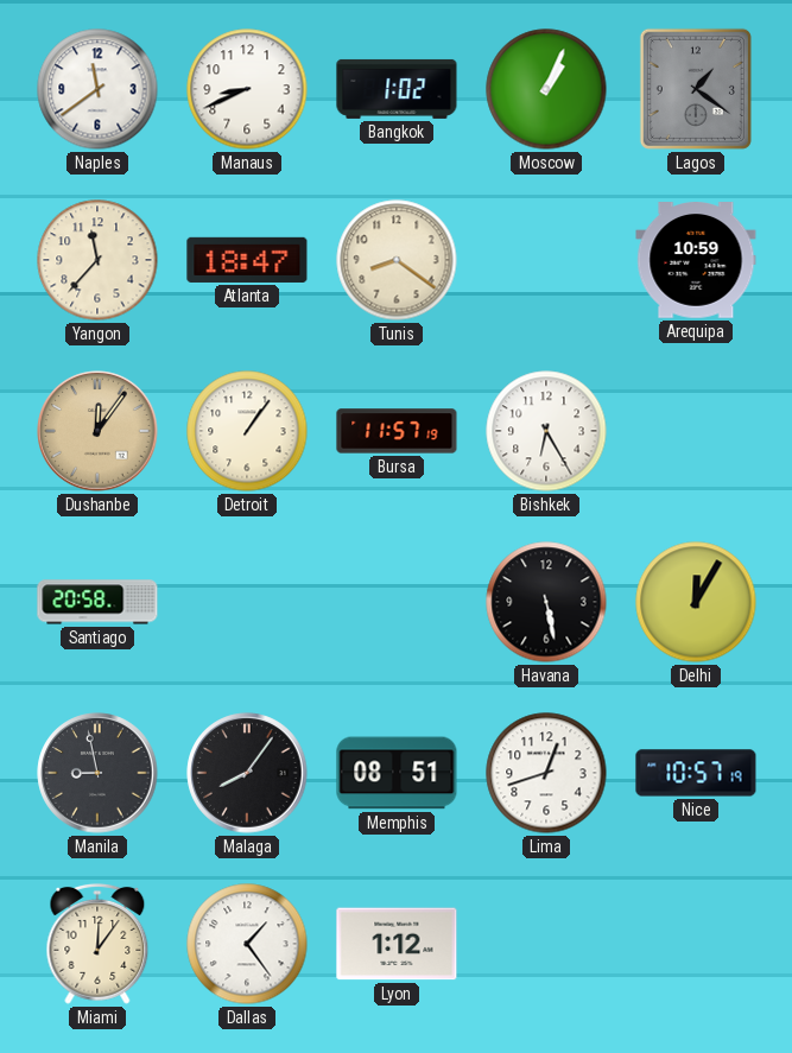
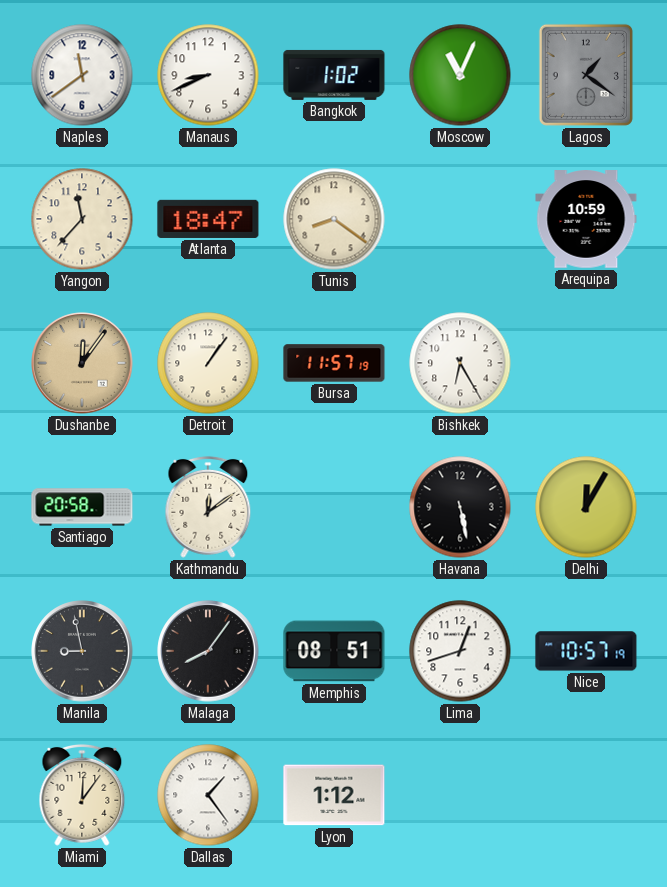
Moscow: 1:04 -> 11:04
Kathmandu: none -> 12:09
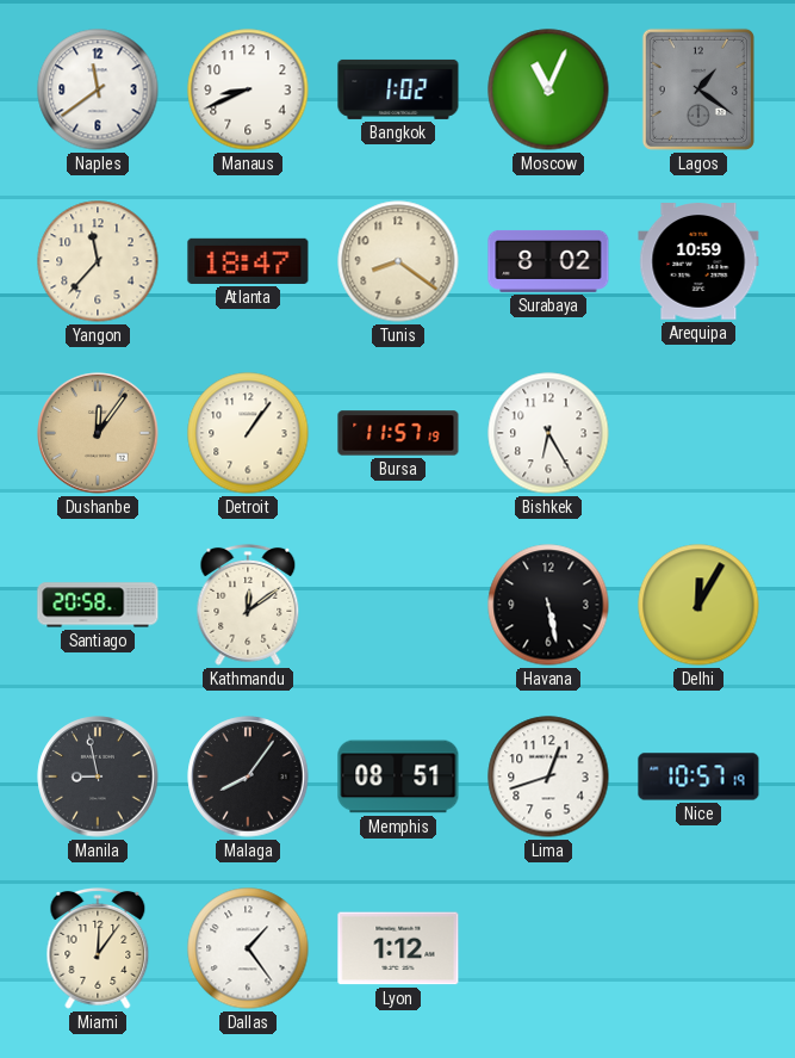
Surabaya: none -> 8:02
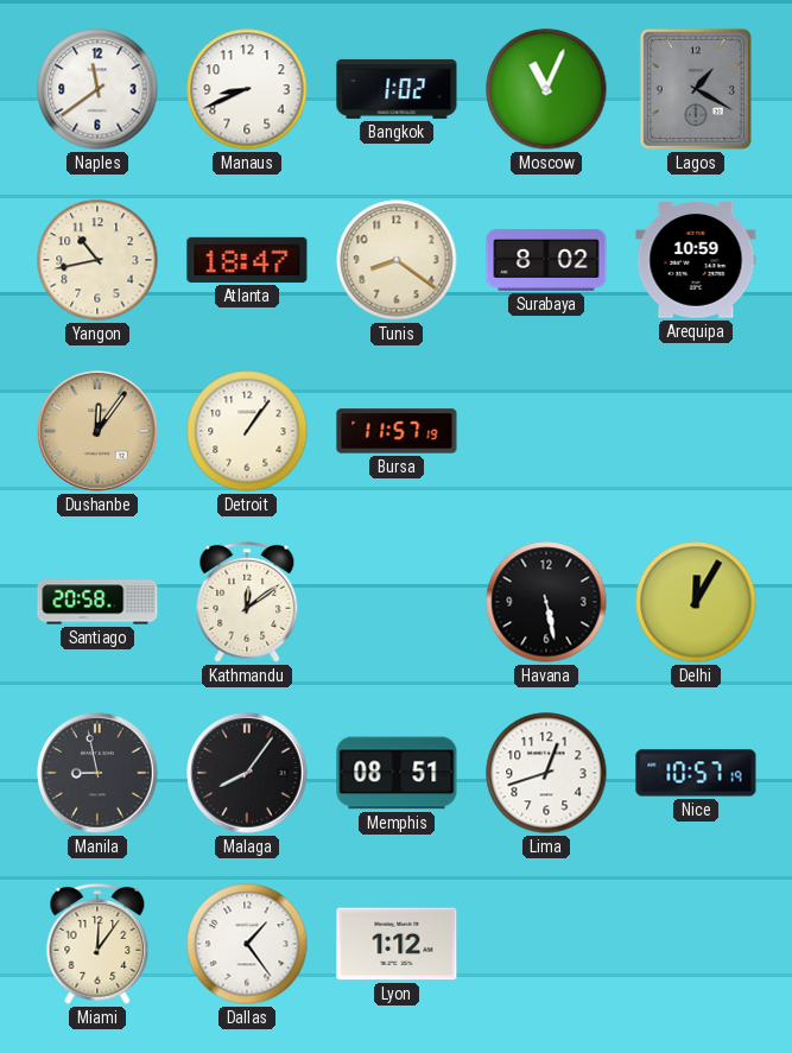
Lagos: 1:21 -> 1:20
Yangon: 11:37 -> 10:43
Bishkek: 6:25 -> none
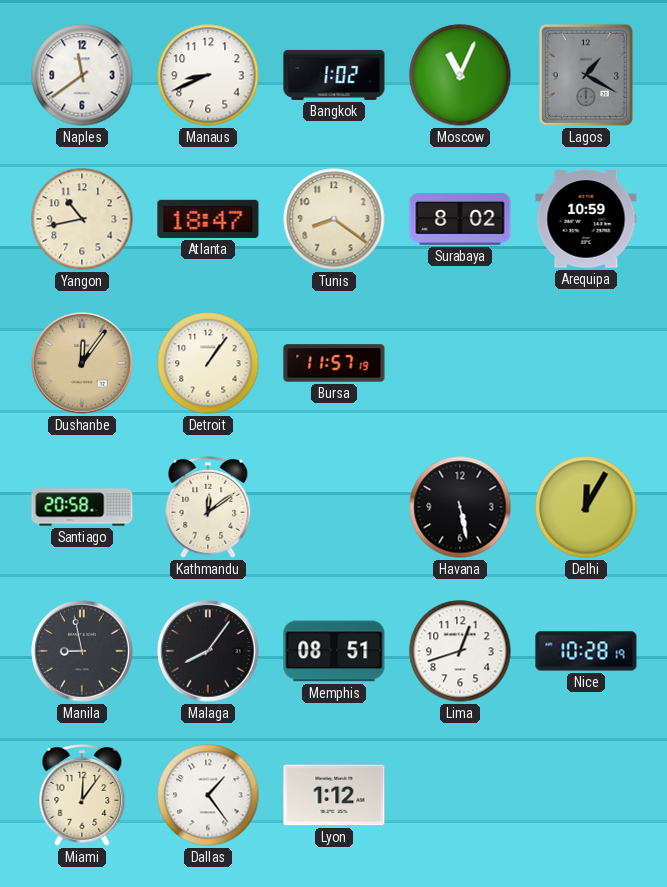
Nice: 10:57 -> 10:28
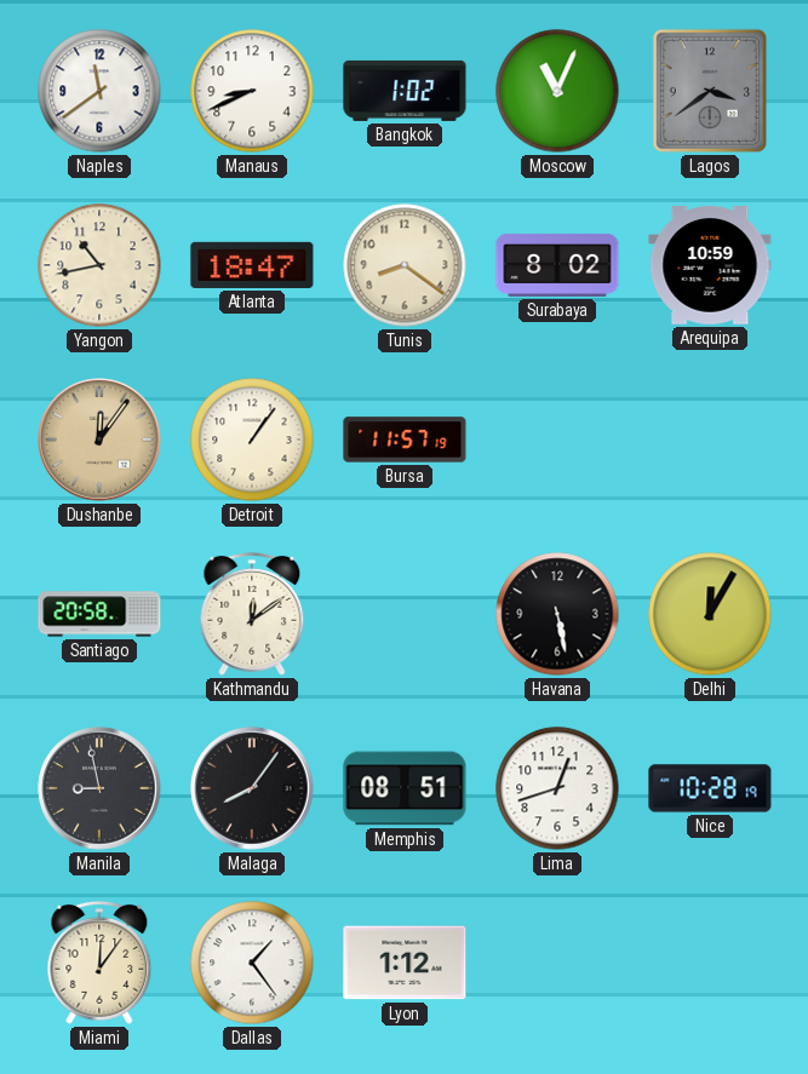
Lagos: 1:20 -> 3:39
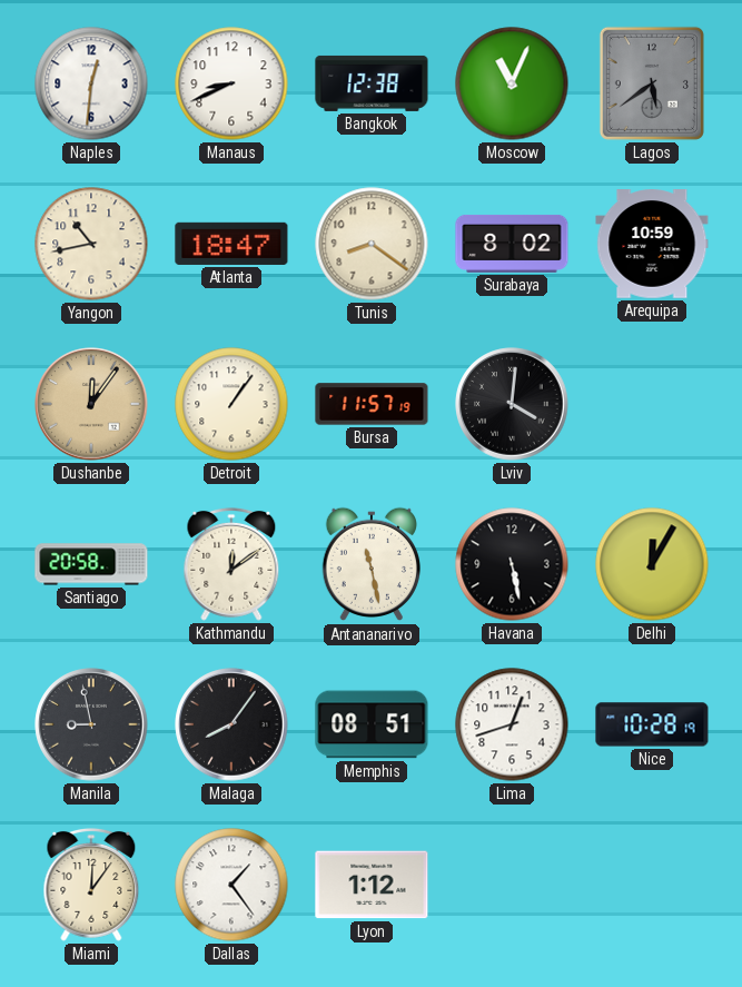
Naples: 11:39 -> 12:31
Bangkok: 1:02 -> 12:38
Lagos: 3:39 -> 5:39
Lviv: none -> 4:01
Antananarivo: none -> 11:28
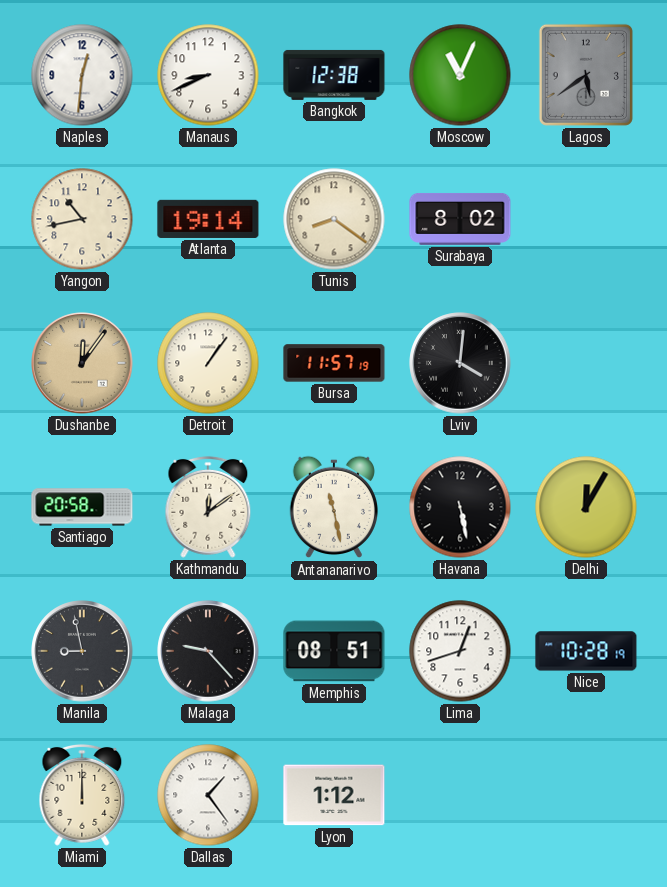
Atlanta: 18:47 -> 19:14
Arequipa: 10:59 -> none
Malaga: 8:06 -> 9:23
Miami: 12:06 -> 12:00
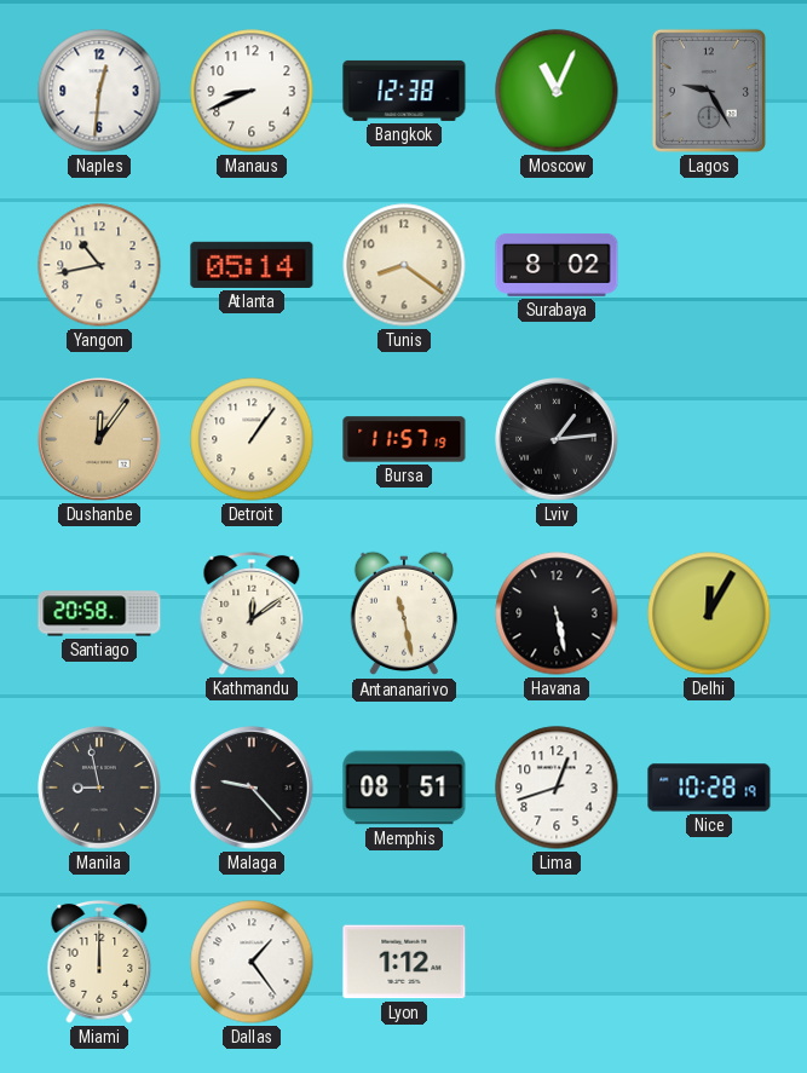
Lagos: 5:39 -> 9:25
Atlanta: 19:14 -> 05:14
Lviv: 4:01 -> 1:14
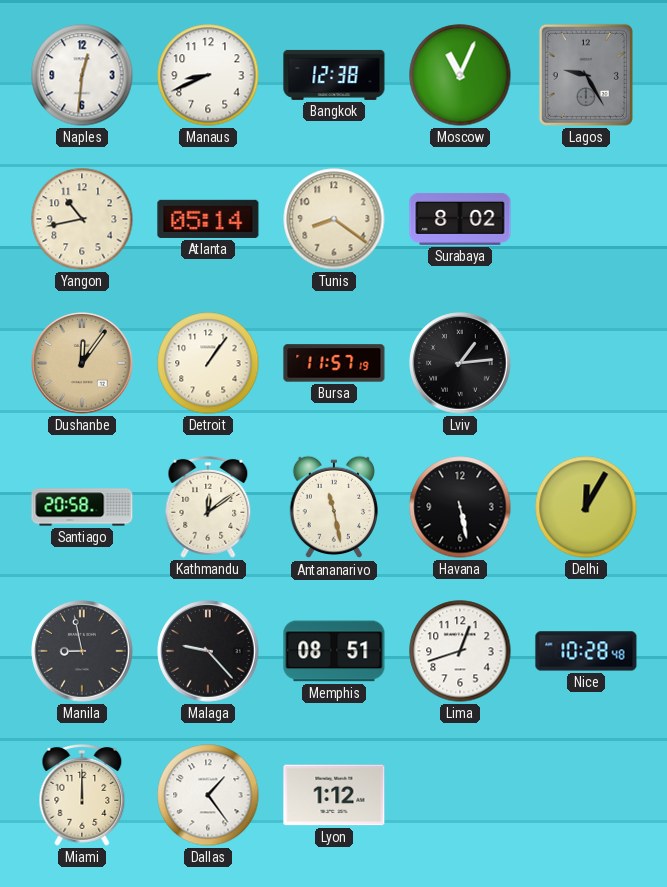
Nice: 10:28:19 -> 10:28:48
